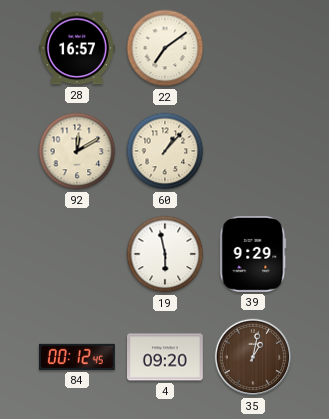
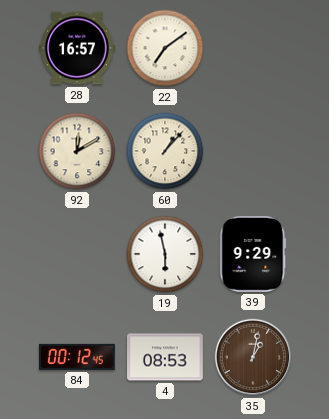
4: 09:20 -> 08:53
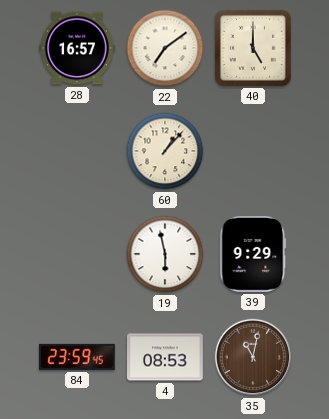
40: none -> 5:00
92: 12:10 -> none
84: 00:12 -> 23:59
35: 1:02 -> 11:02
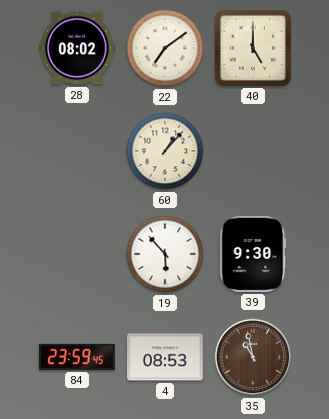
28: 16:57 -> 08:02
19: 5:58 -> 5:53
39: 9:29 -> 9:30
35: 11:02 -> 10:58
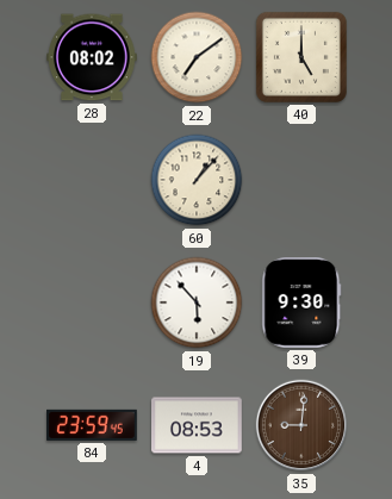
35: 10:58 -> 9:01
